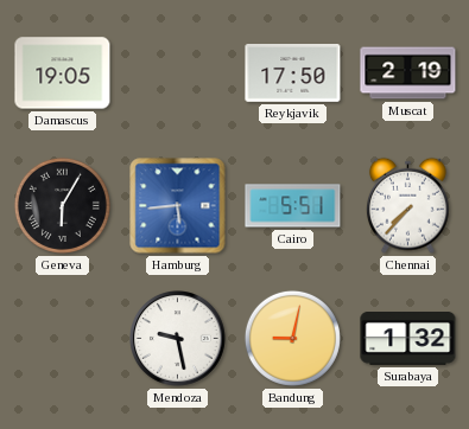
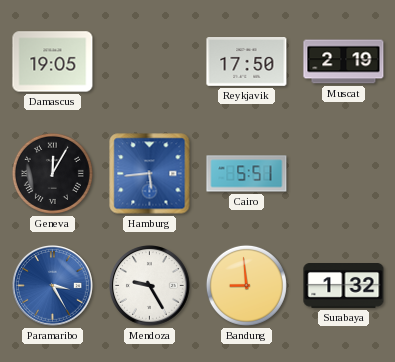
Geneva: 6:05 -> 12:05
Chennai: 7:37 -> none
Paramaribo: none -> 3:25
Mendoza: 9:28 -> 9:25
Bandung: 9:02 -> 8:59
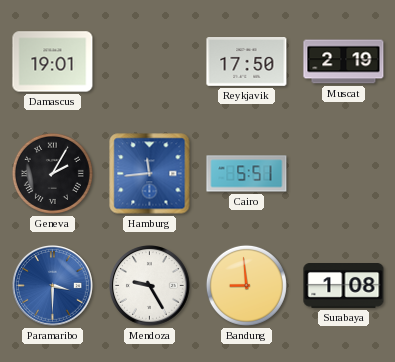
Damascus: 19:05 -> 19:01
Geneva: 12:05 -> 2:05
Hamburg: 5:44 -> 11:44
Paramaribo: 3:25 -> 3:30
Surabaya: 1:32 -> 1:08
